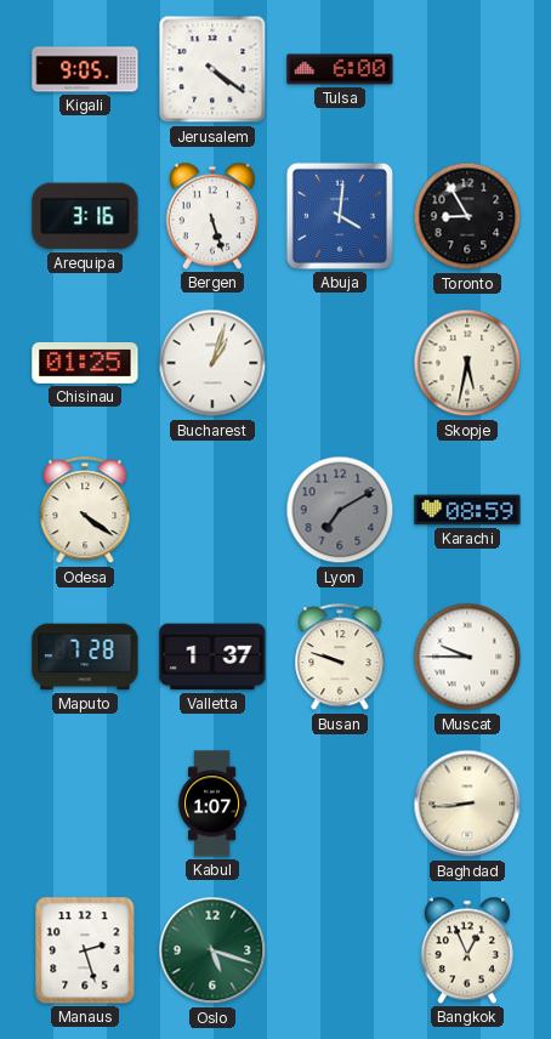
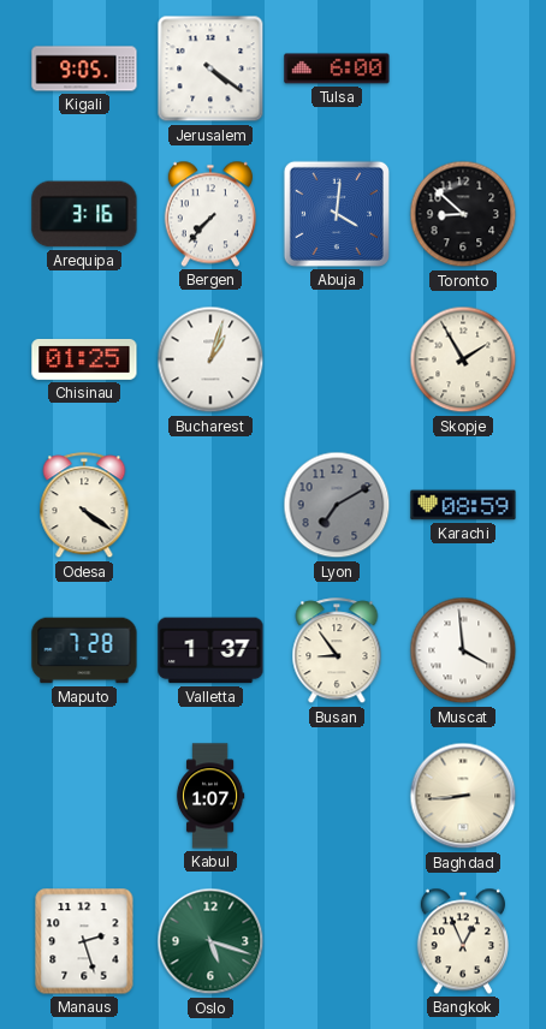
Bergen: 5:27 -> 7:37
Toronto: 8:55 -> 8:52
Skopje: 5:32 -> 1:55
Busan: 9:48 -> 8:54
Muscat: 9:45 -> 3:59
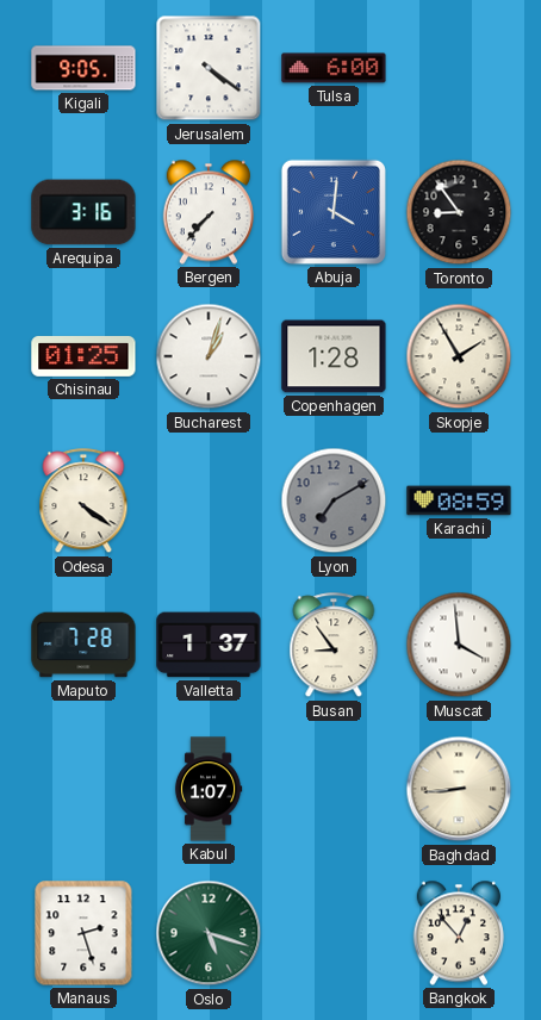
Toronto: 8:52 -> 8:54
Copenhagen: none -> 1:28
Bangkok: 12:56 -> 12:53
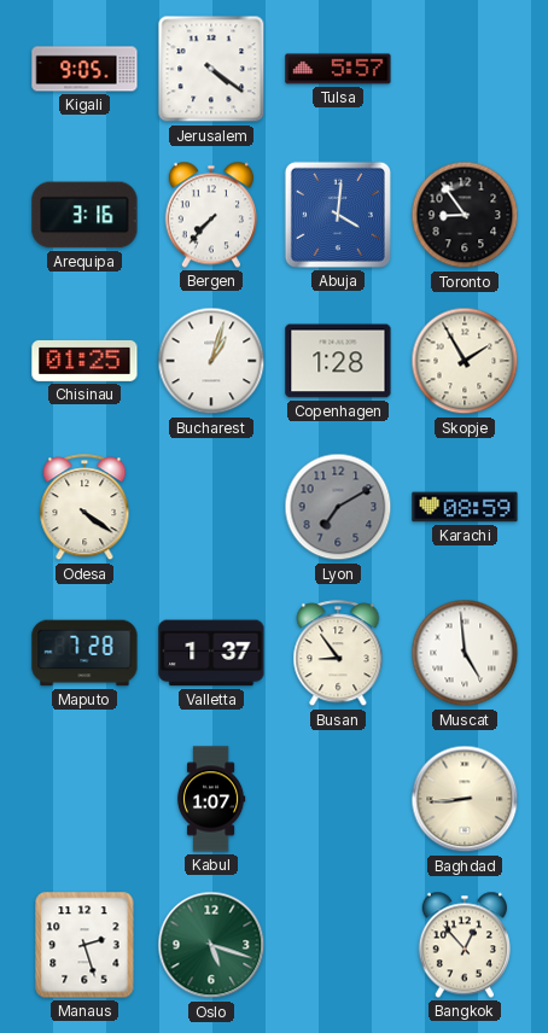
Tulsa: 6:00 -> 5:57
Muscat: 3:59 -> 4:59
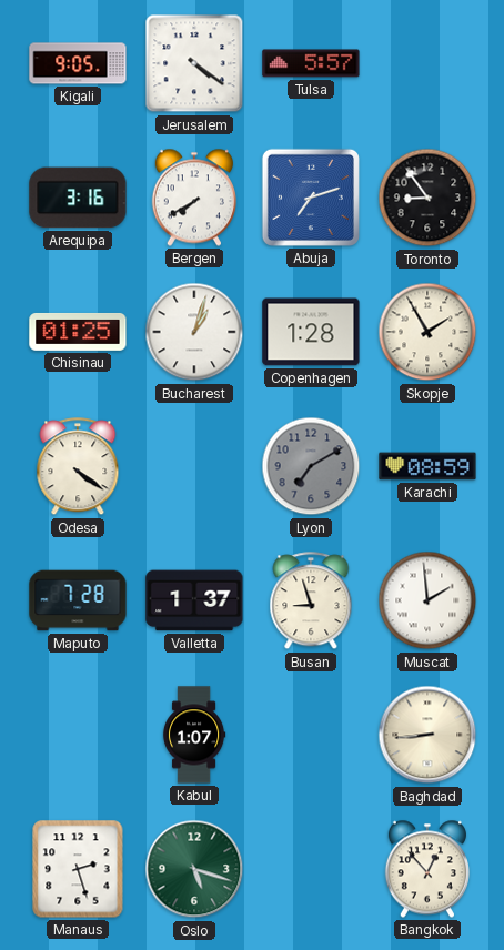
Bergen: 7:37 -> 7:40
Abuja: 4:01 -> 7:12
Busan: 8:54 -> 8:57
Muscat: 4:59 -> 1:59
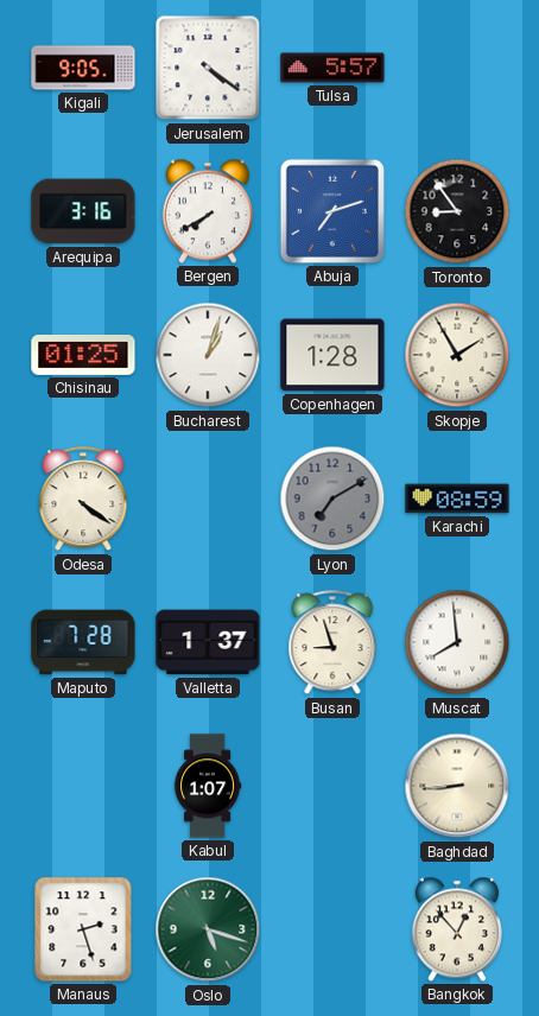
Muscat: 1:59 -> 7:59
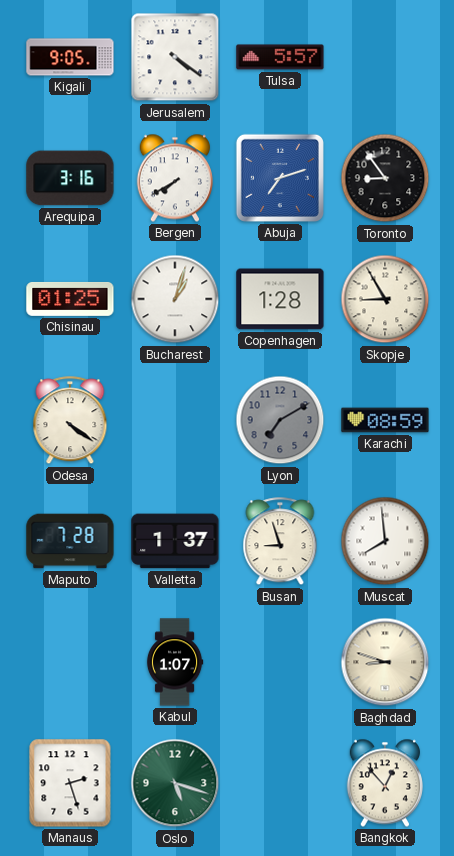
Skopje: 1:55 -> 8:55
Baghdad: 8:44 -> 8:48
